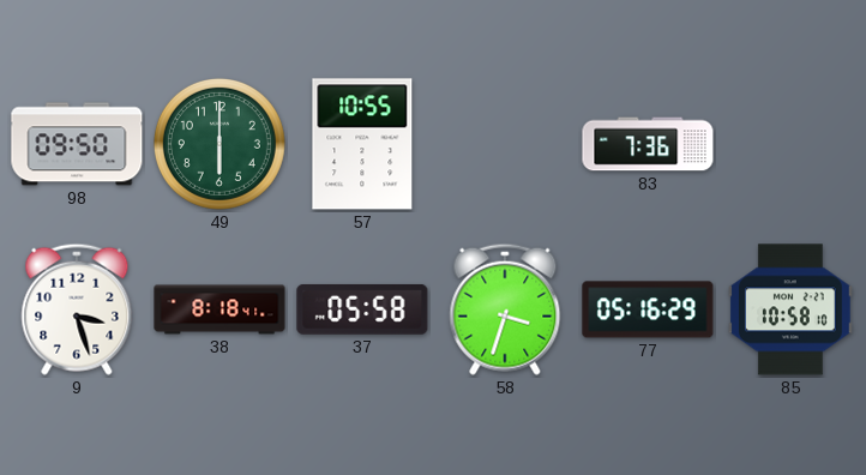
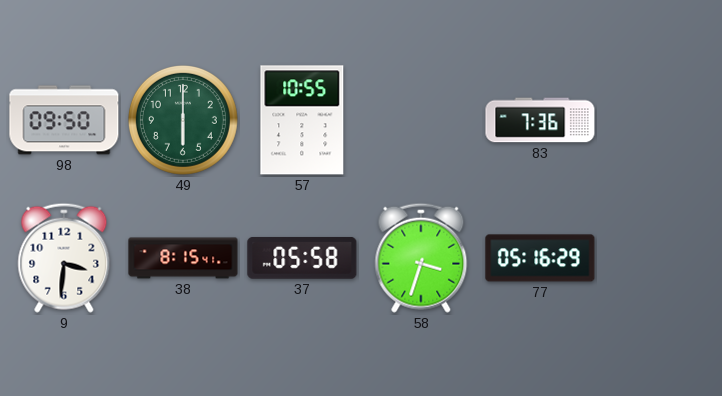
9: 3:27 -> 3:31
38: 8:18 -> 8:15
85: 10:58 -> none
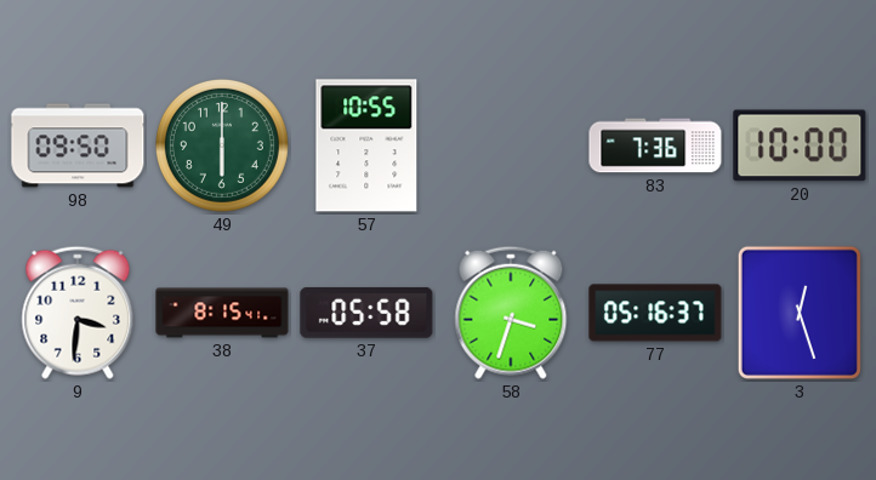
20: none -> 10:00
77: 05:16:29 -> 05:16:37
3: none -> 12:27
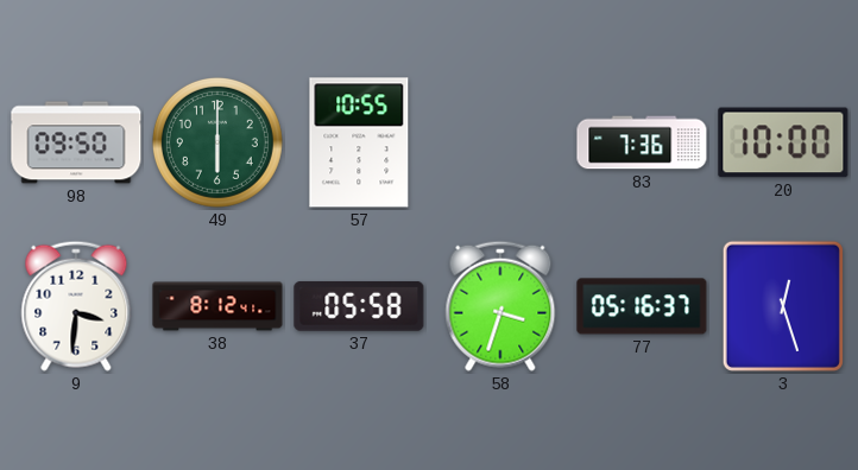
38: 8:15 -> 8:12
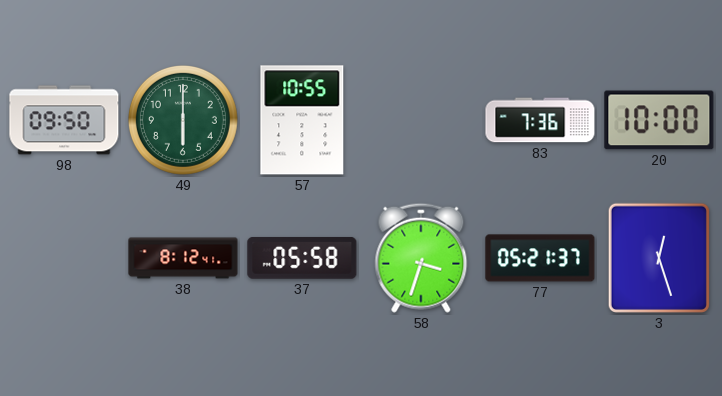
9: 3:31 -> none
77: 05:16 -> 05:21
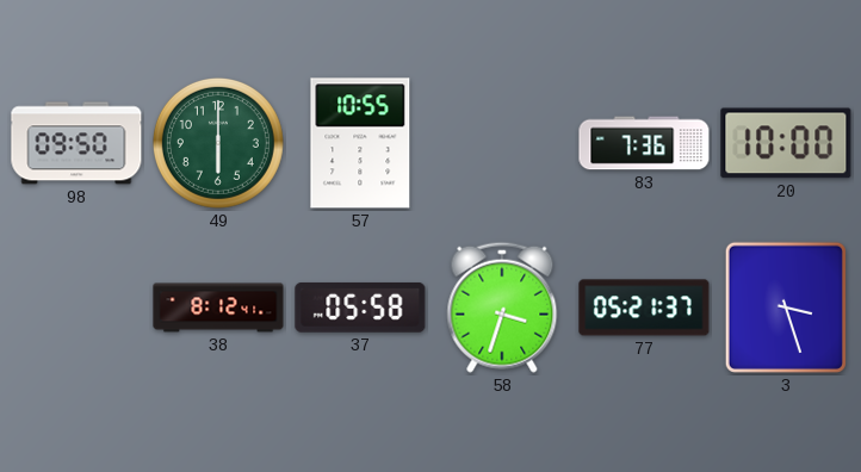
3: 12:27 -> 3:27
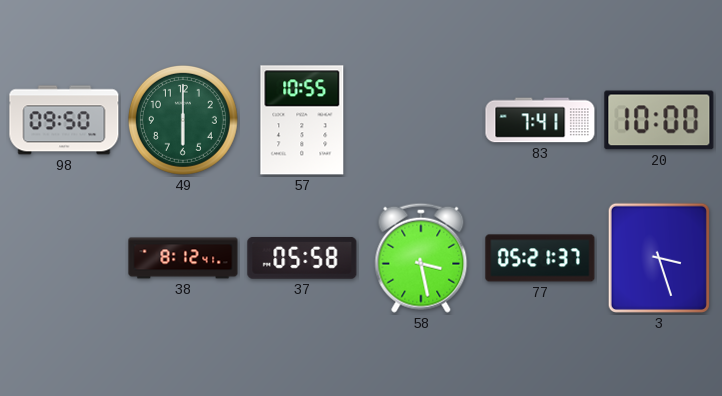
83: 7:36 -> 7:41
58: 3:33 -> 3:28
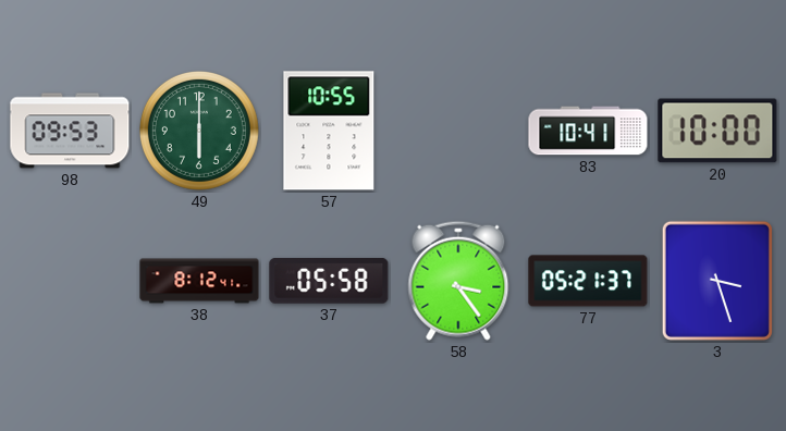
98: 09:50 -> 09:53
83: 7:41 -> 10:41
58: 3:28 -> 3:24
